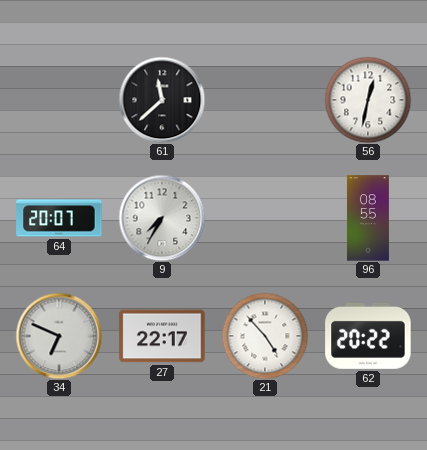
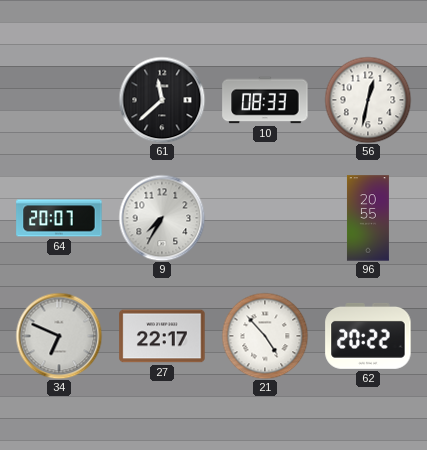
10: none -> 08:33
96: 08:55 -> 20:55
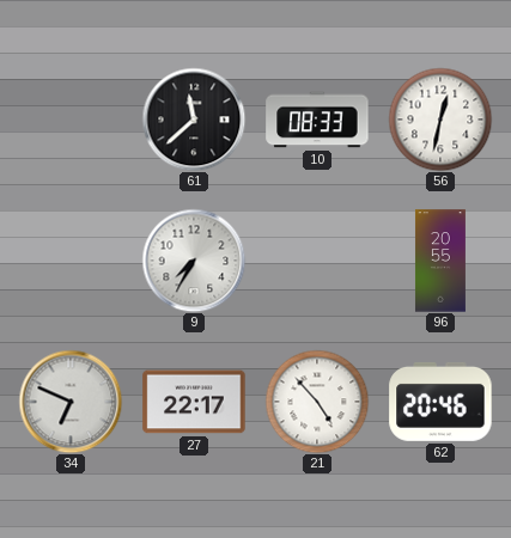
64: 20:07 -> none
62: 20:22 -> 20:46
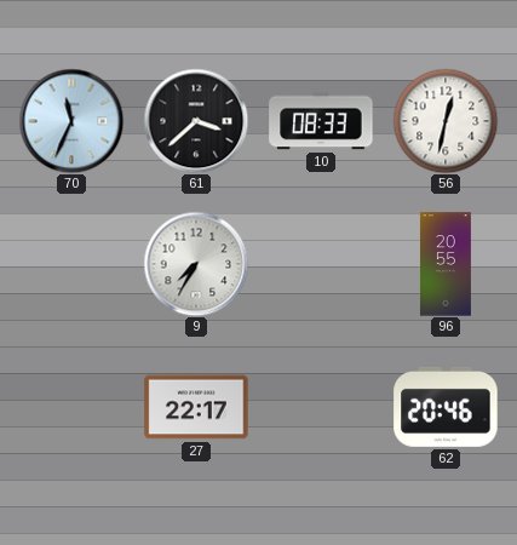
70: none -> 11:34
61: 11:38 -> 3:38
34: 6:49 -> none
21: 4:53 -> none
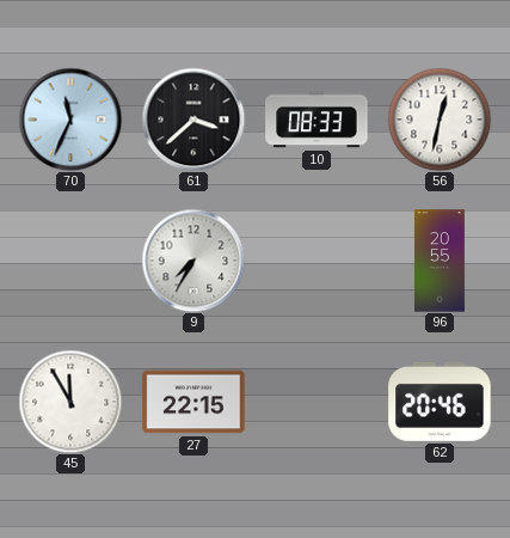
45: none -> 11:55
27: 22:17 -> 22:15
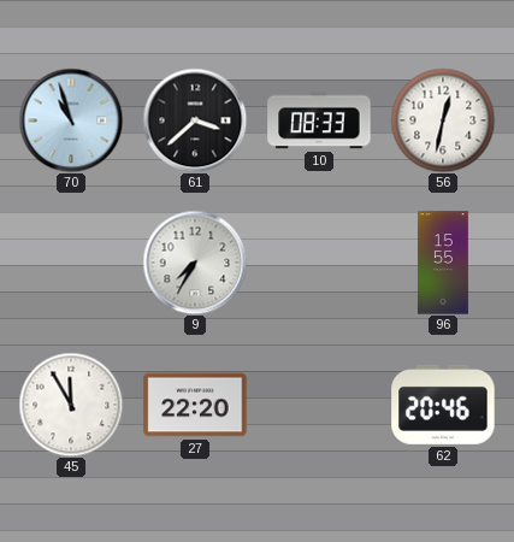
70: 11:34 -> 10:57
96: 20:55 -> 15:55
27: 22:15 -> 22:20
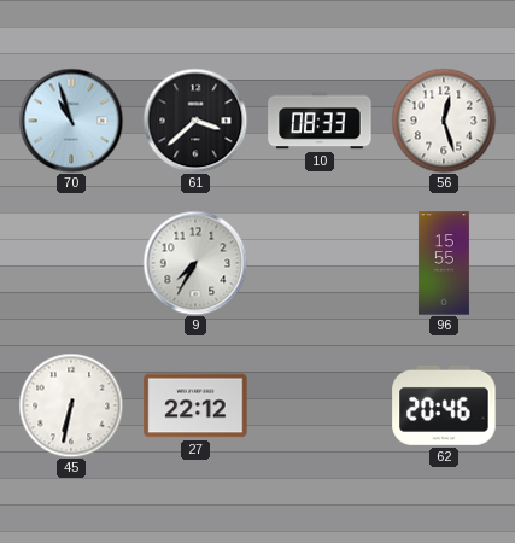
56: 12:32 -> 12:27
45: 11:55 -> 6:32
27: 22:20 -> 22:12
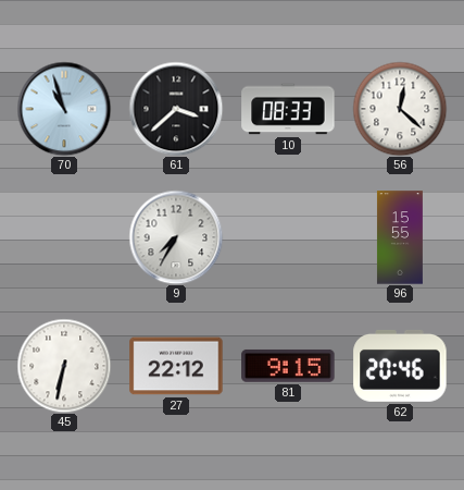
56: 12:27 -> 12:22
81: none -> 9:15
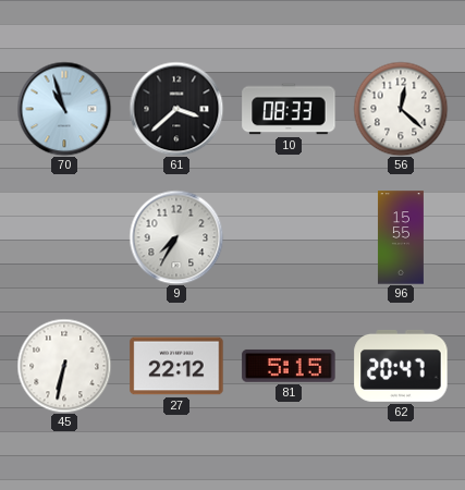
81: 9:15 -> 5:15
62: 20:46 -> 20:47
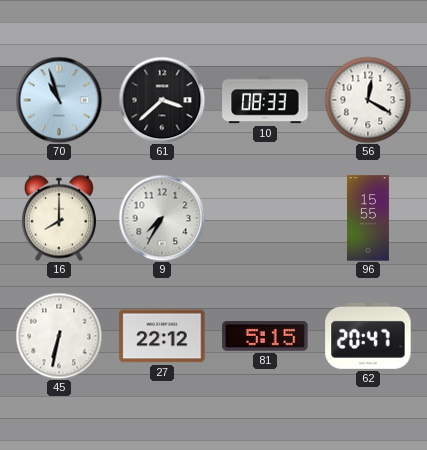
56: 12:22 -> 12:20
16: none -> 8:00
